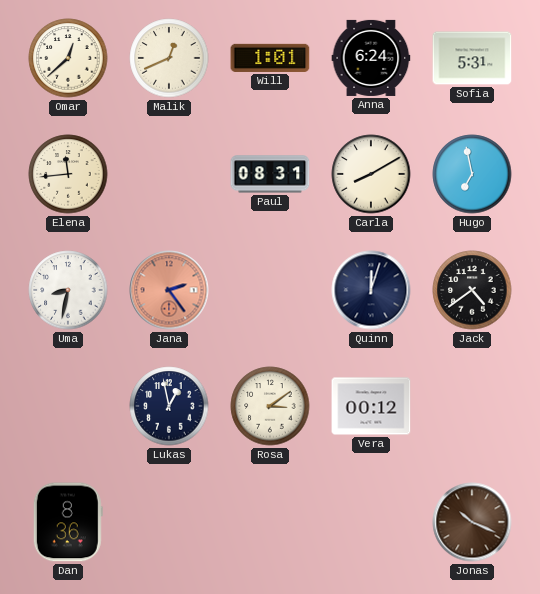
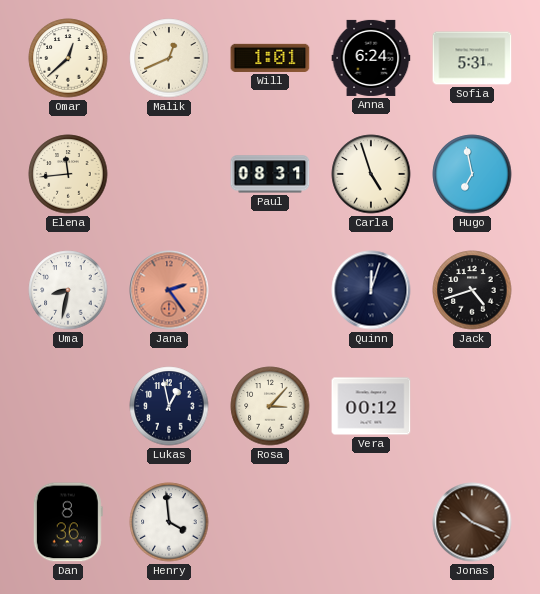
Carla: 8:10 -> 4:57
Jack: 4:39 -> 4:42
Rosa: 3:09 -> 3:07
Henry: none -> 3:59
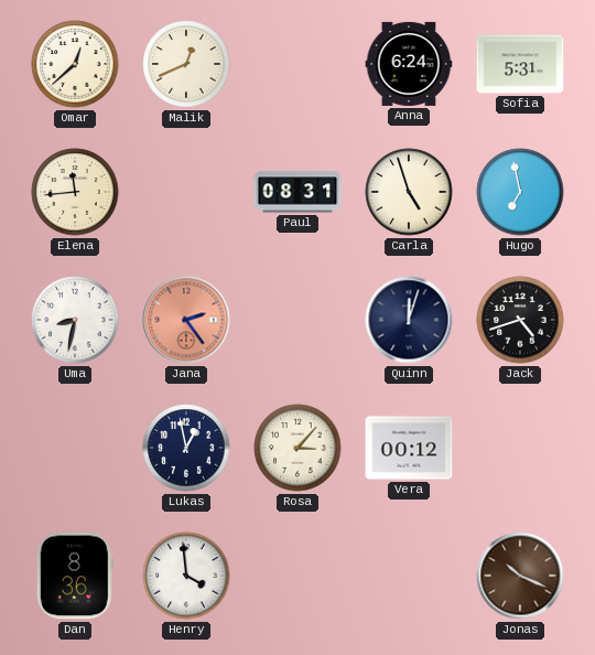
Will: 1:01 -> none
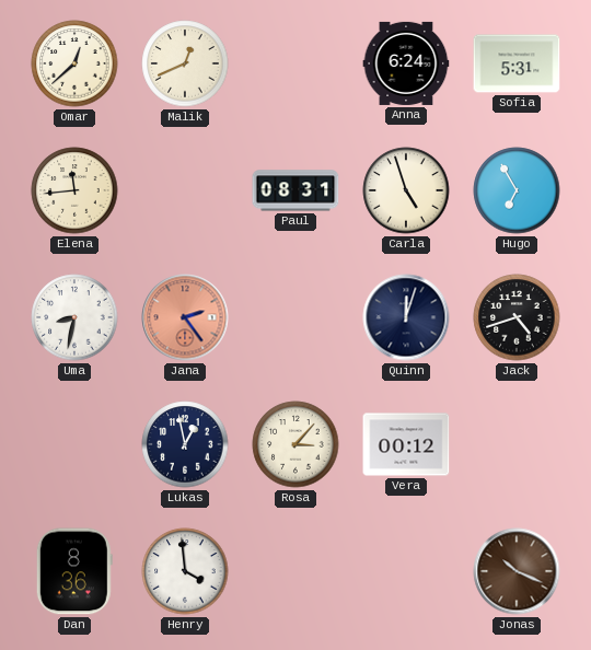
Hugo: 6:58 -> 6:55
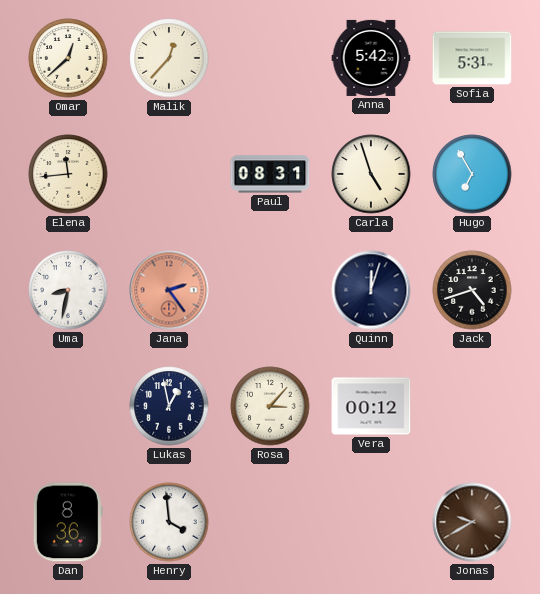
Malik: 12:41 -> 12:37
Anna: 6:24 -> 5:42
Jonas: 10:19 -> 9:40
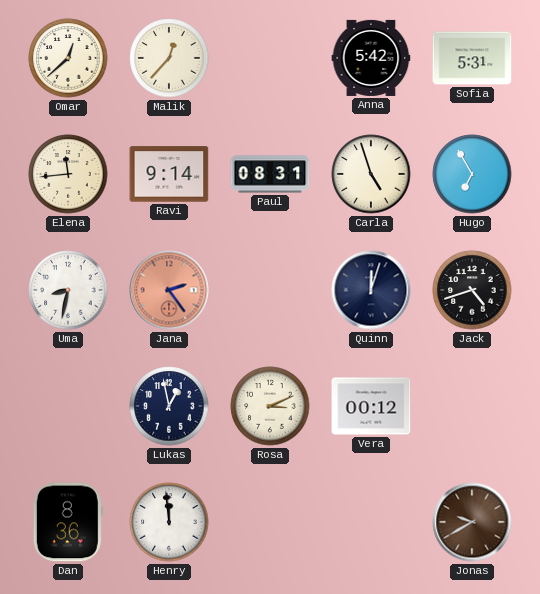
Ravi: none -> 9:14
Rosa: 3:07 -> 3:11
Henry: 3:59 -> 11:59
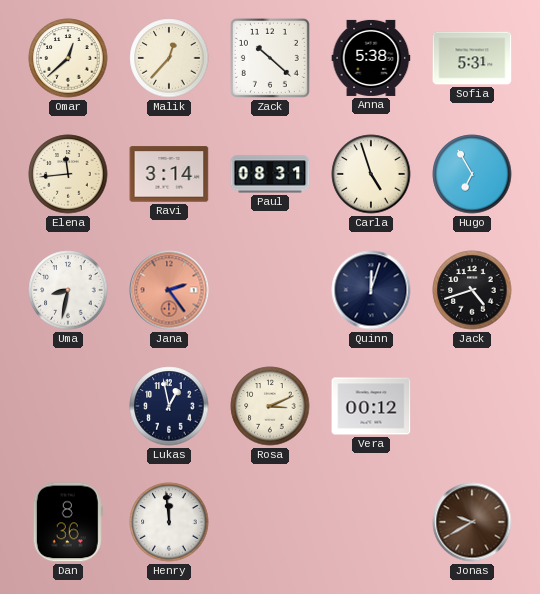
Zack: none -> 10:22
Anna: 5:42 -> 5:38
Ravi: 9:14 -> 3:14
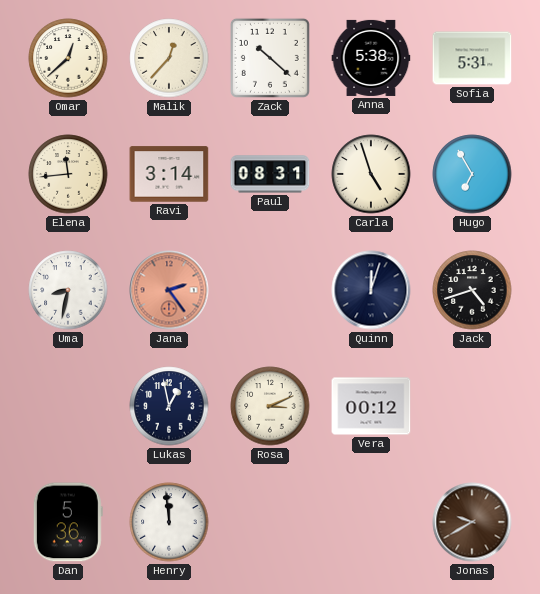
Dan: 8:36 -> 5:36
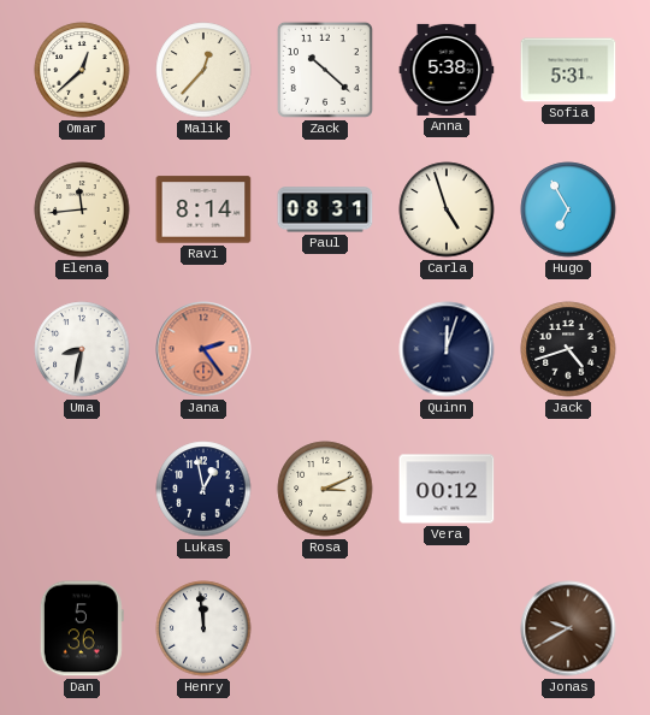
Ravi: 3:14 -> 8:14
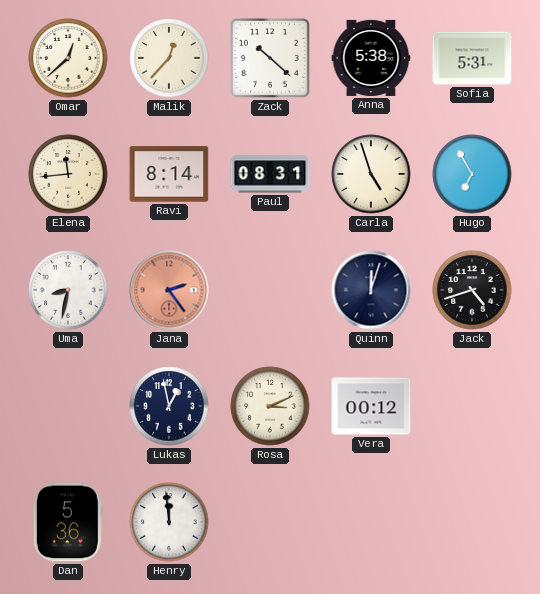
Jonas: 9:40 -> none
